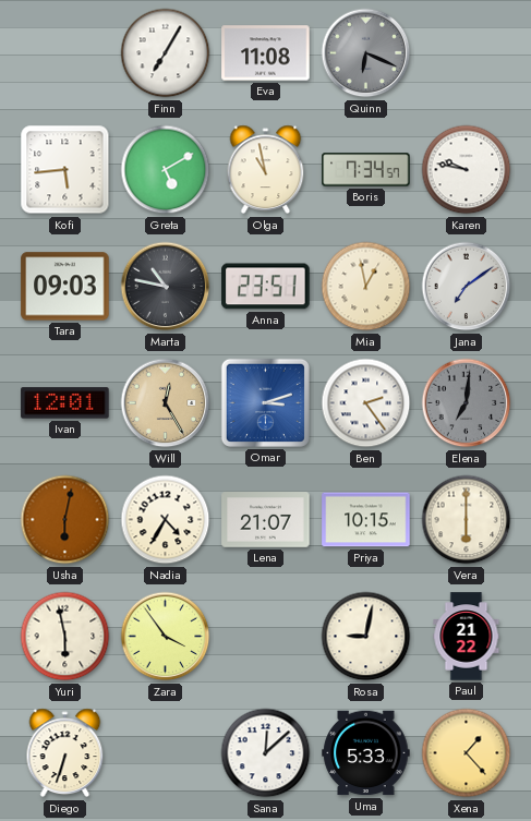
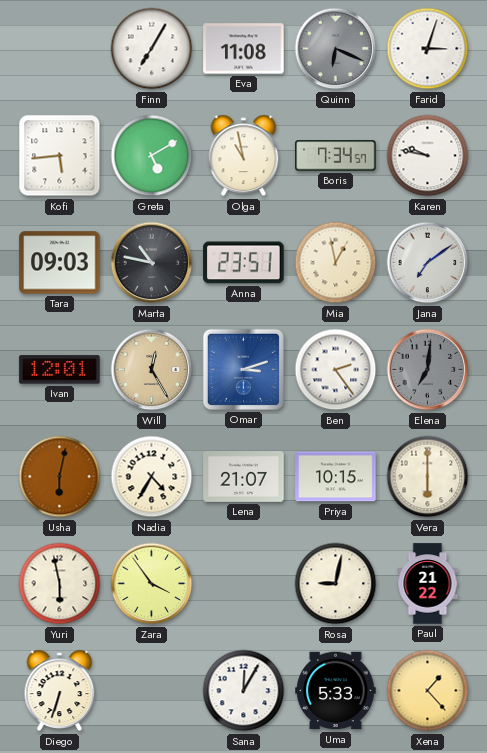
Farid: none -> 3:03
Sana: 12:08 -> 12:05
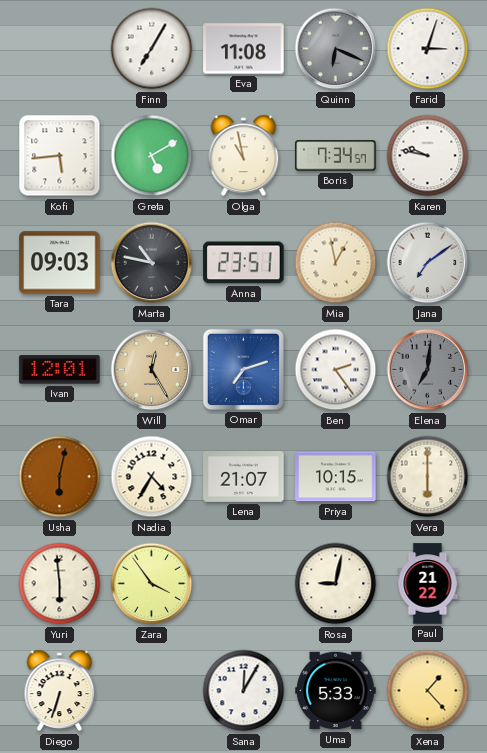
Omar: 3:12 -> 7:12
Yuri: 5:58 -> 5:59
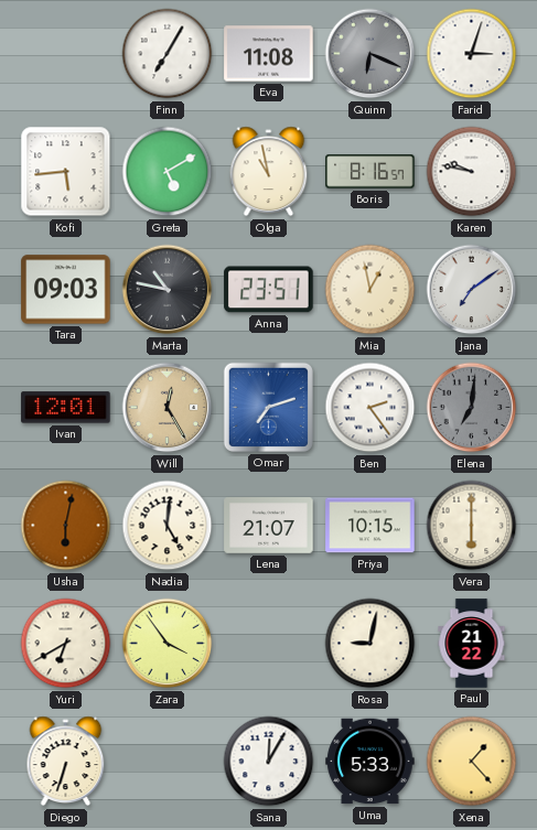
Boris: 7:34 -> 8:16
Nadia: 4:35 -> 5:01
Yuri: 5:59 -> 6:40
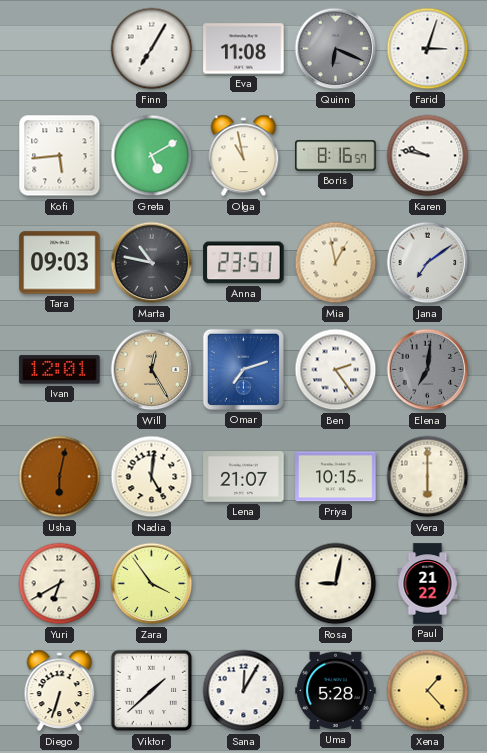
Viktor: none -> 1:38
Uma: 5:33 -> 5:28
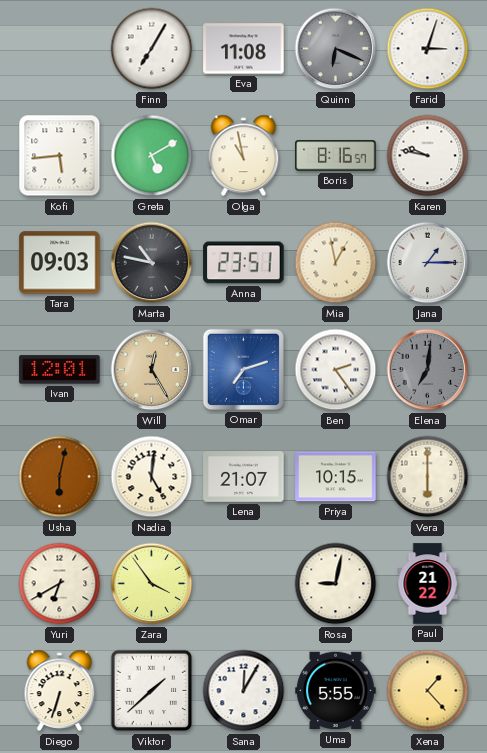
Jana: 7:09 -> 1:15
Uma: 5:28 -> 5:55
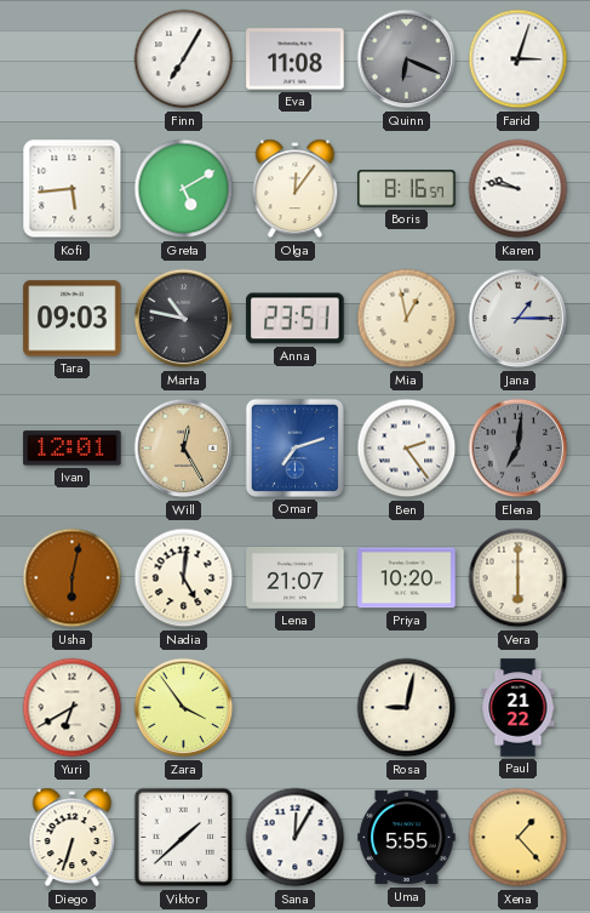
Olga: 10:58 -> 12:06
Priya: 10:15 -> 10:20
